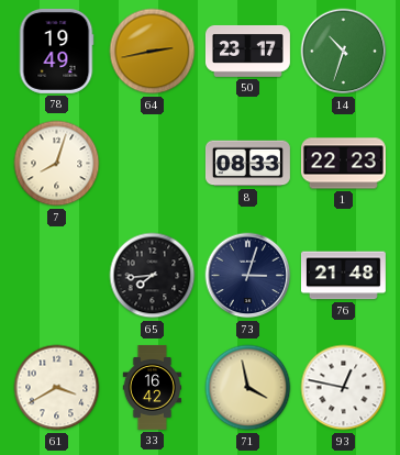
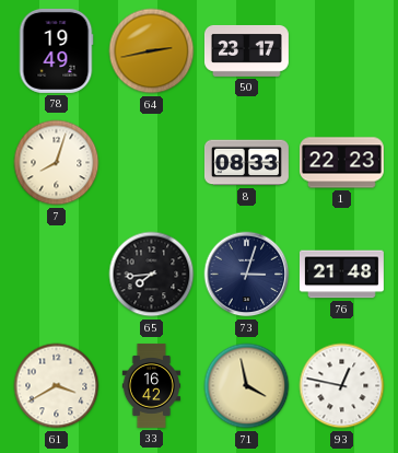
14: 10:33 -> none
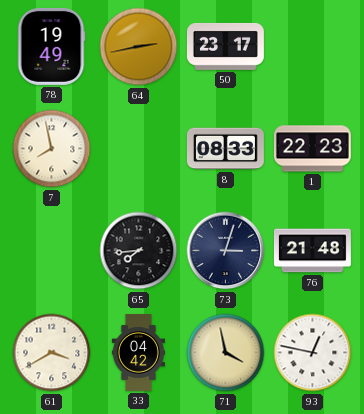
7: 8:03 -> 7:58
33: 16:42 -> 04:42
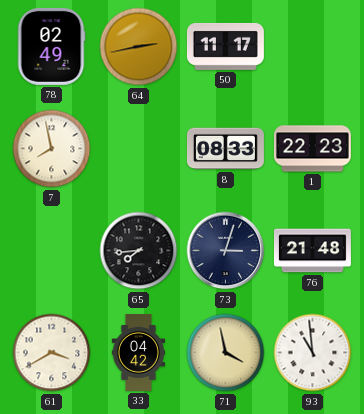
78: 19:49 -> 02:49
50: 23:17 -> 11:17
93: 12:47 -> 10:59
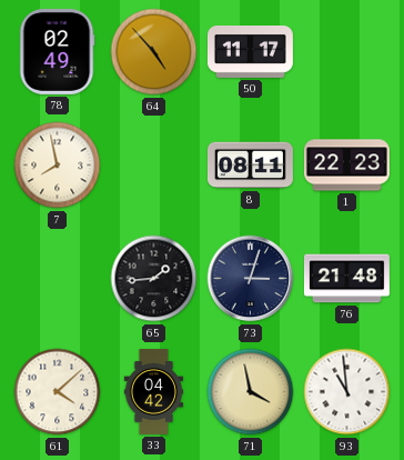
64: 2:43 -> 4:53
8: 08:33 -> 08:11
65: 7:44 -> 1:44
61: 3:40 -> 4:08
